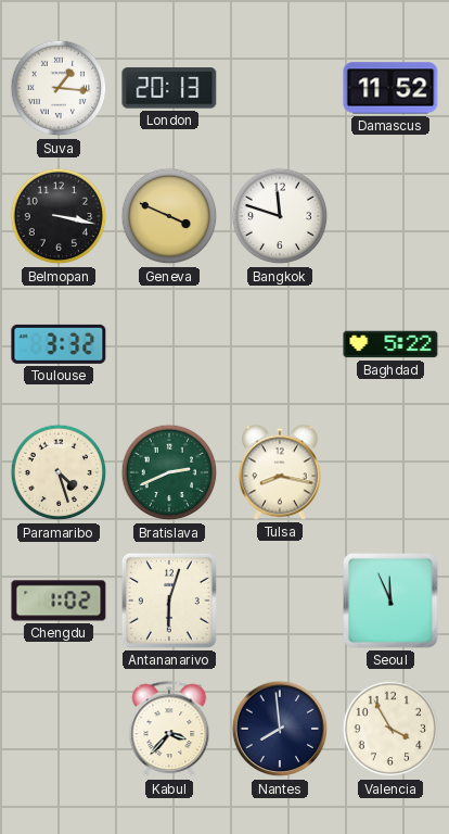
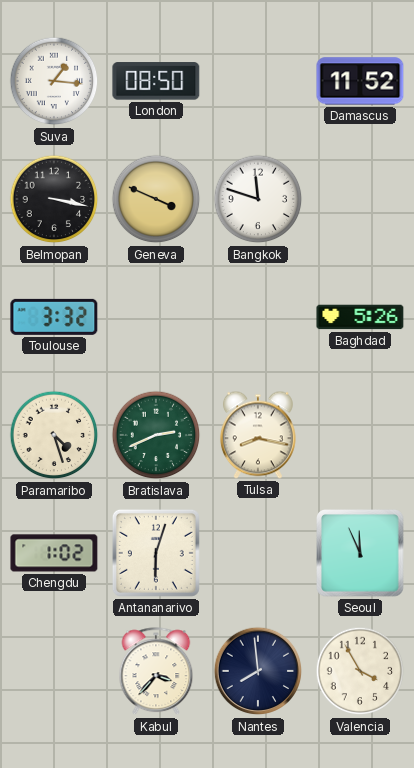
London: 20:13 -> 08:50
Baghdad: 5:22 -> 5:26
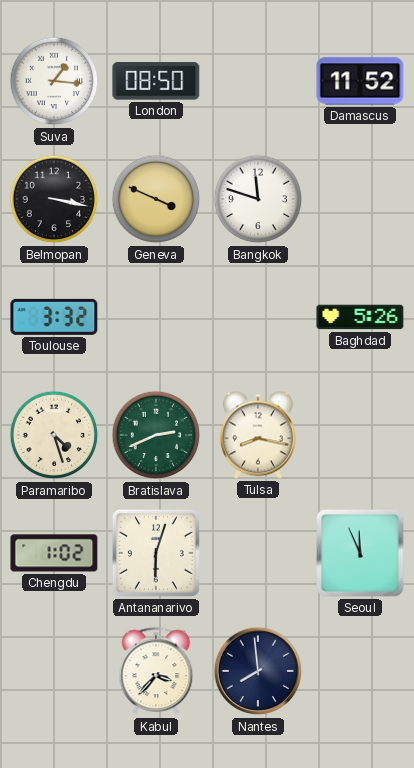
Valencia: 3:55 -> none
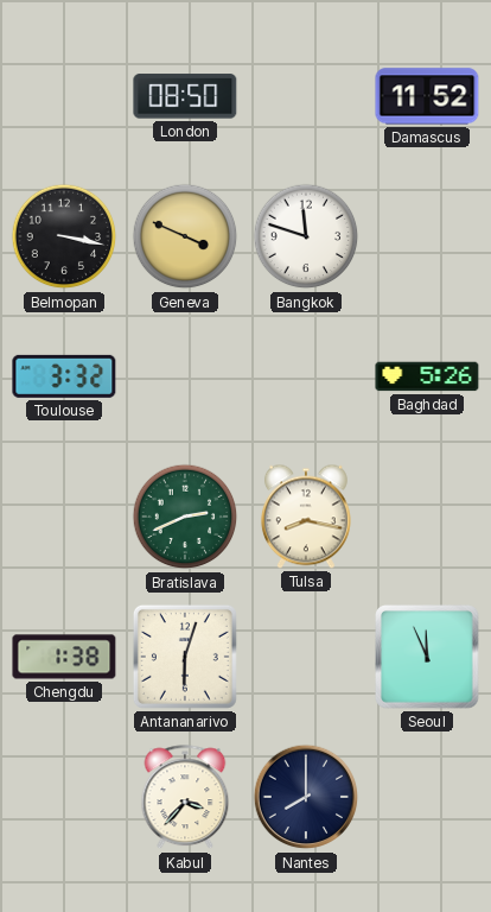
Suva: 1:16 -> none
Paramaribo: 4:27 -> none
Chengdu: 1:02 -> 1:38
Nantes: 7:59 -> 8:00
